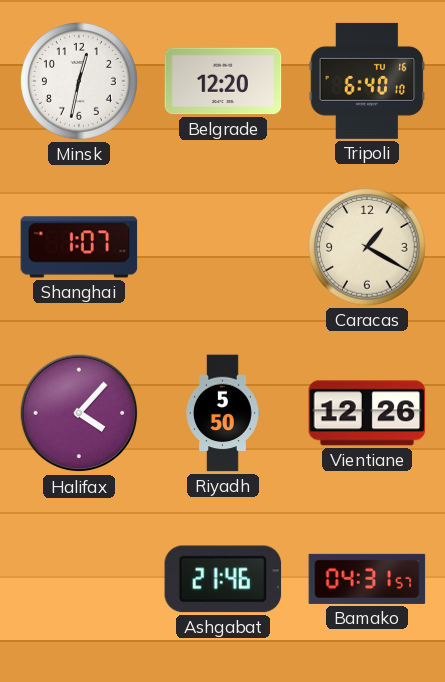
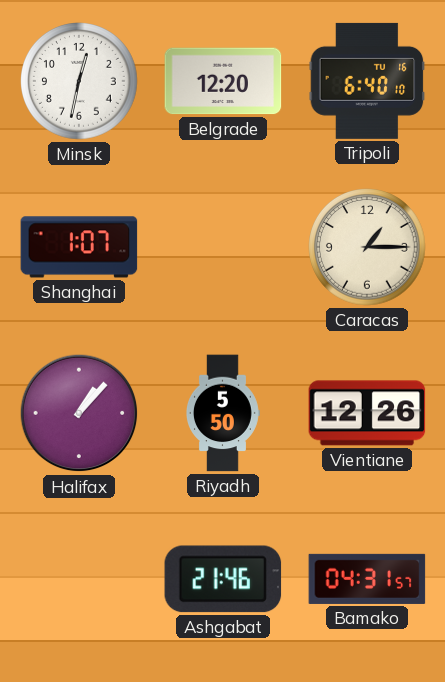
Caracas: 1:20 -> 1:15
Halifax: 4:07 -> 1:07
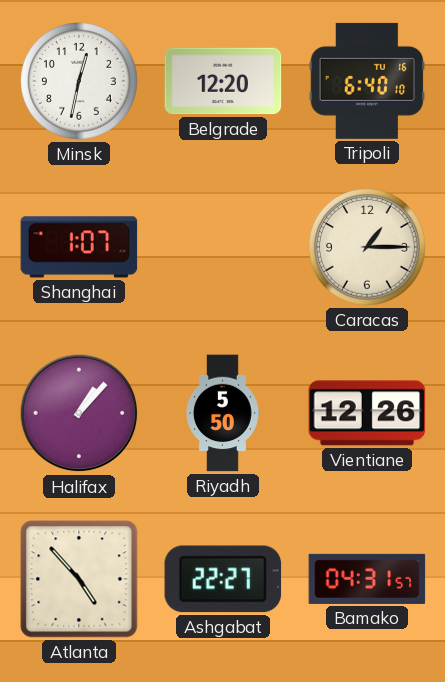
Atlanta: none -> 4:53
Ashgabat: 21:46 -> 22:27
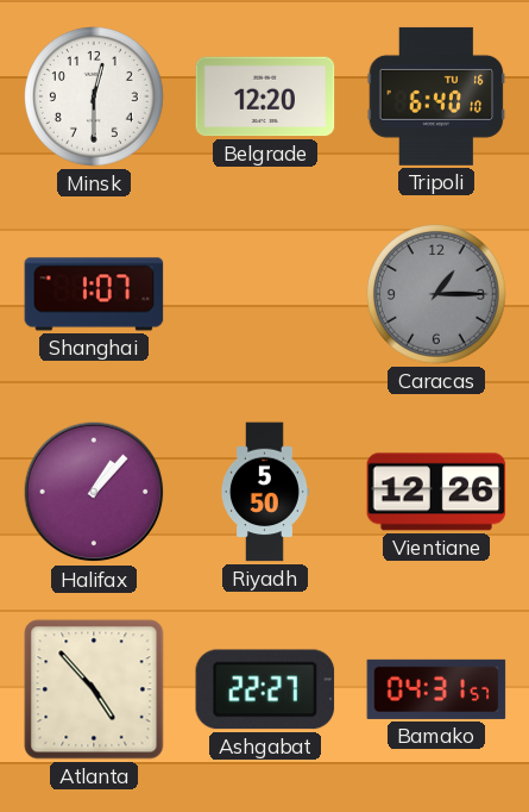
Minsk: 12:32 -> 12:30
Caracas dial: cream -> grey
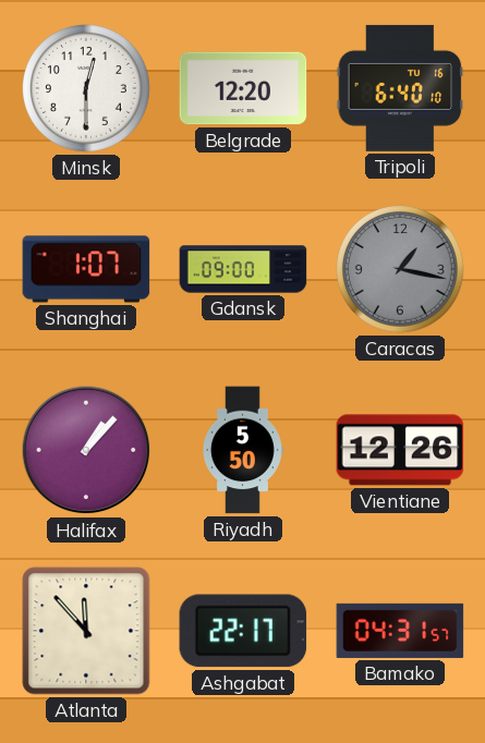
Gdansk: none -> 09:00
Caracas: 1:15 -> 1:17
Atlanta: 4:53 -> 11:53
Ashgabat: 22:27 -> 22:17
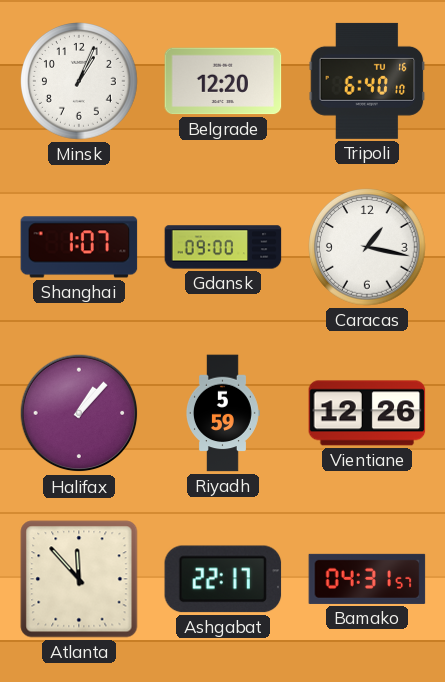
Minsk: 12:30 -> 1:04
Caracas dial: grey -> white
Riyadh: 5:50 -> 5:59
